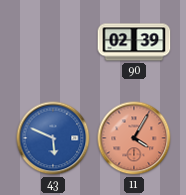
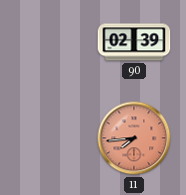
43: 5:49 -> none
11: 4:05 -> 7:44
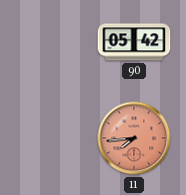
90: 02:39 -> 05:42
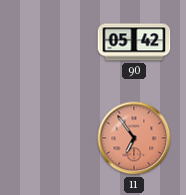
11: 7:44 -> 6:54
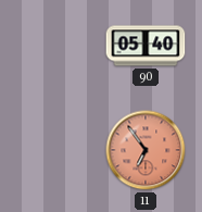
90: 05:42 -> 05:40
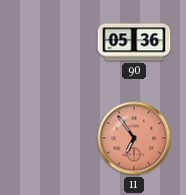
90: 05:40 -> 05:36
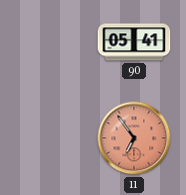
90: 05:36 -> 05:41
